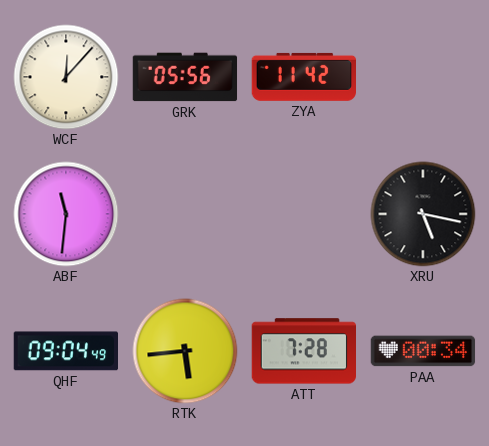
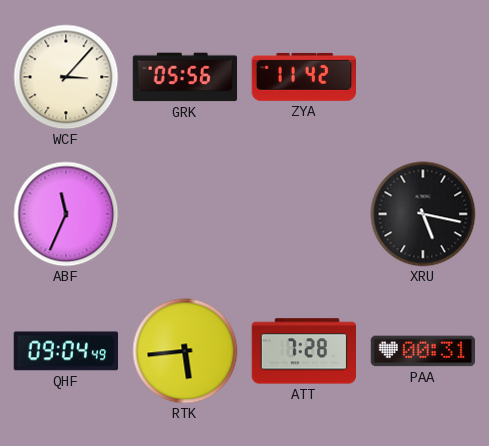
WCF: 12:07 -> 3:07
ABF: 11:31 -> 11:34
PAA: 00:34 -> 00:31
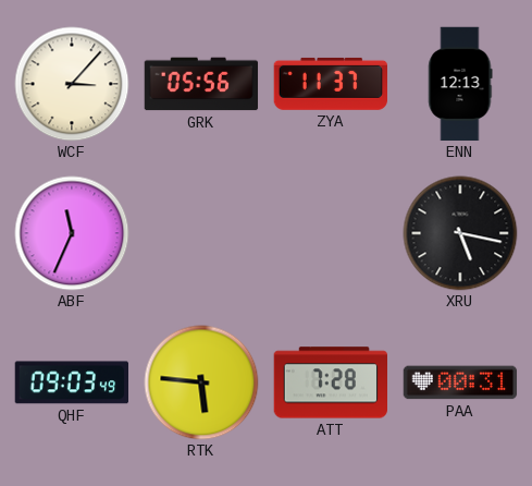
ZYA: 11:42 -> 11:37
ENN: none -> 12:13
QHF: 09:04 -> 09:03
RTK: 5:44 -> 5:46
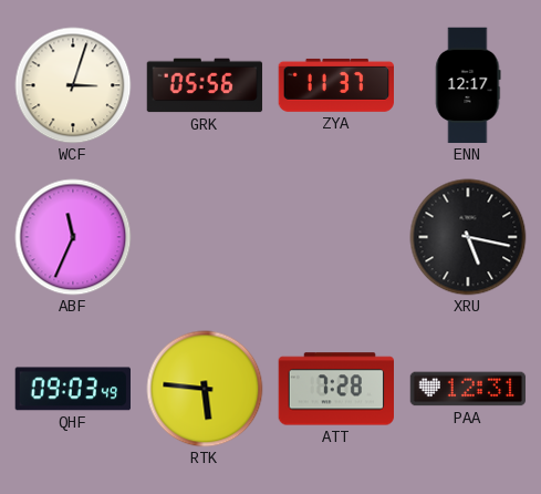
WCF: 3:07 -> 3:03
ENN: 12:13 -> 12:17
PAA: 00:31 -> 12:31
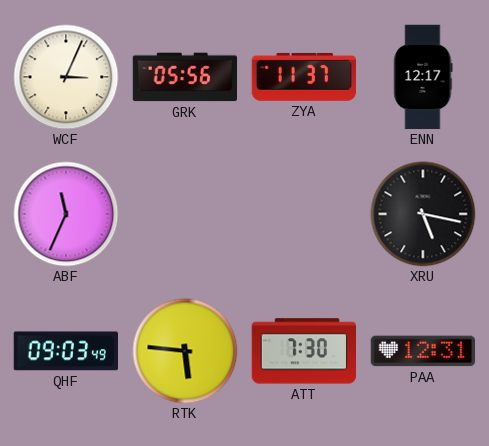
WCF: 3:03 -> 3:04
ATT: 7:28 -> 7:30
